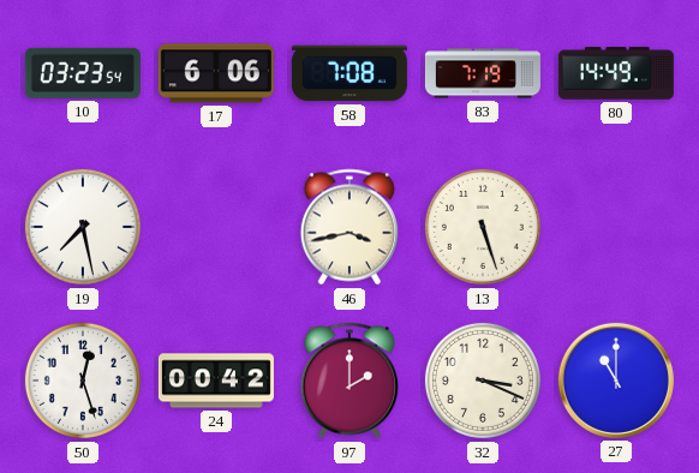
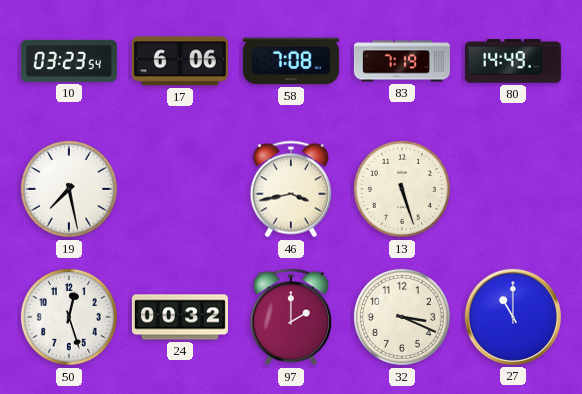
24: 00:42 -> 00:32
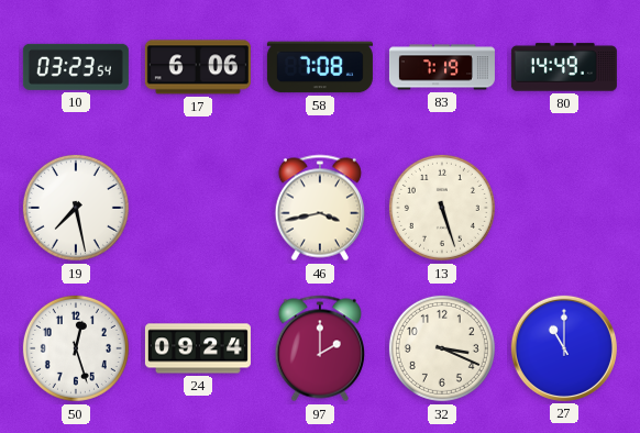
24: 00:32 -> 09:24
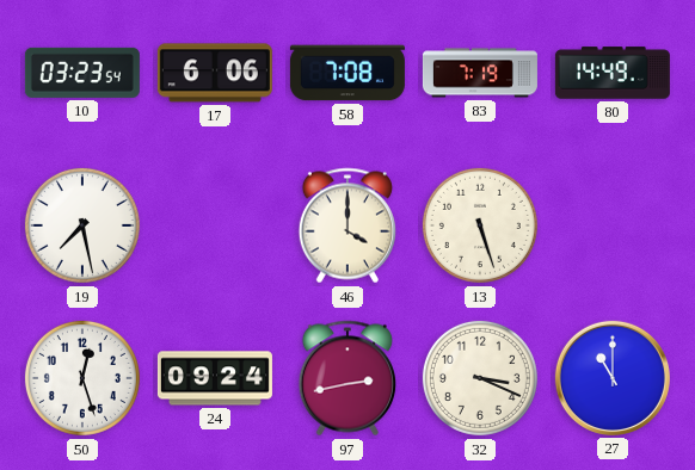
46: 3:43 -> 4:00
97: 2:00 -> 2:43
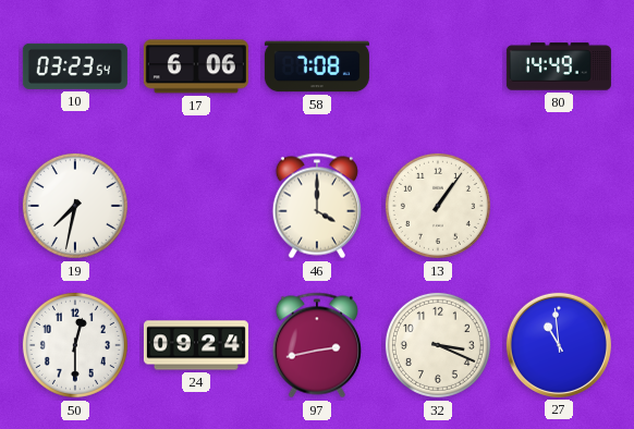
83: 7:19 -> none
19: 7:28 -> 7:32
13: 5:27 -> 1:06
50: 12:27 -> 12:30
27: 11:00 -> 10:59
